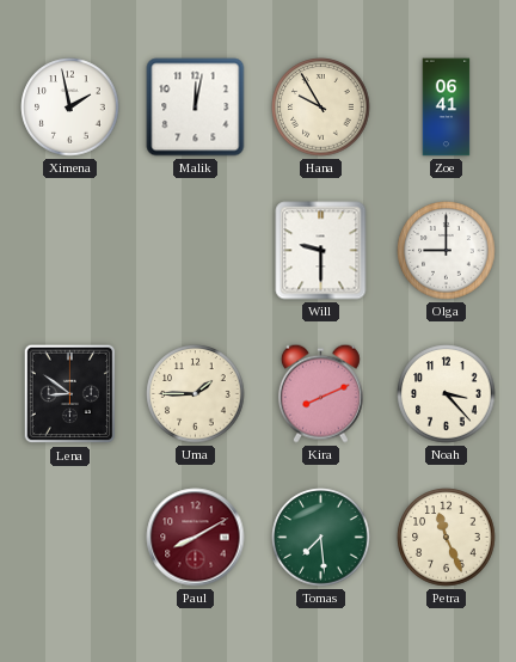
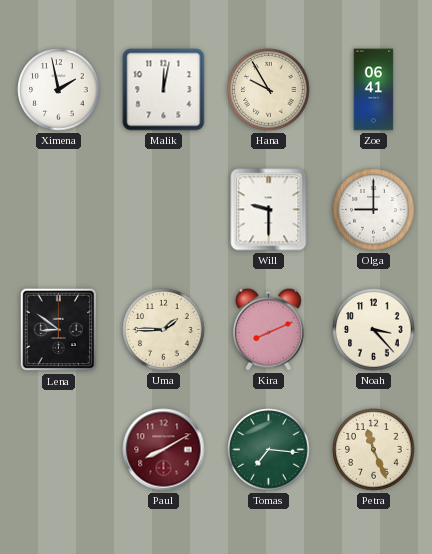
Tomas: 7:29 -> 7:16
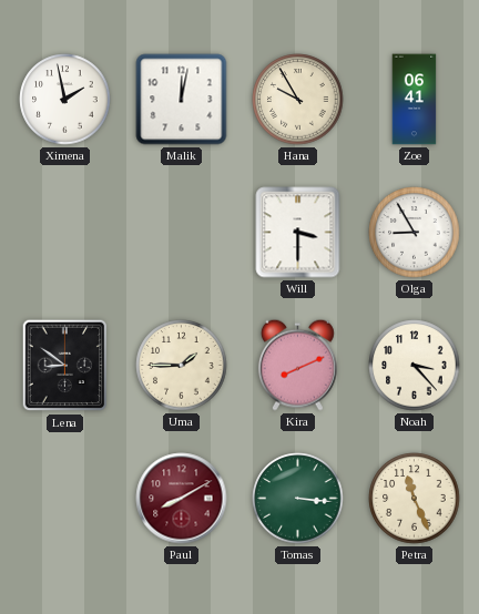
Will: 9:30 -> 3:30
Olga: 9:00 -> 8:55
Tomas: 7:16 -> 3:16
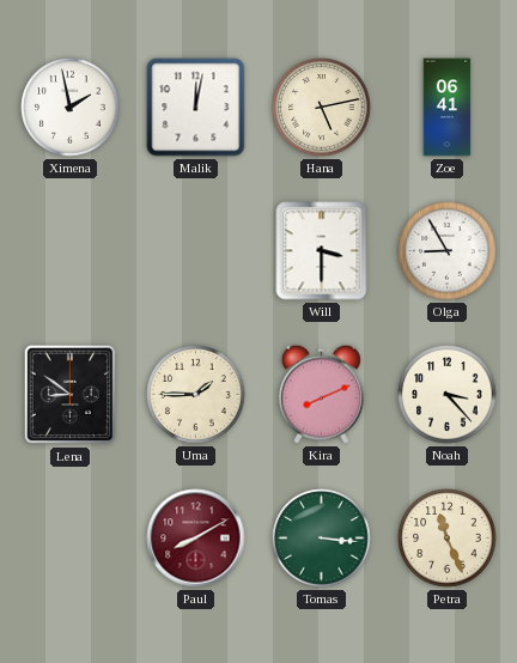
Hana: 9:55 -> 5:13
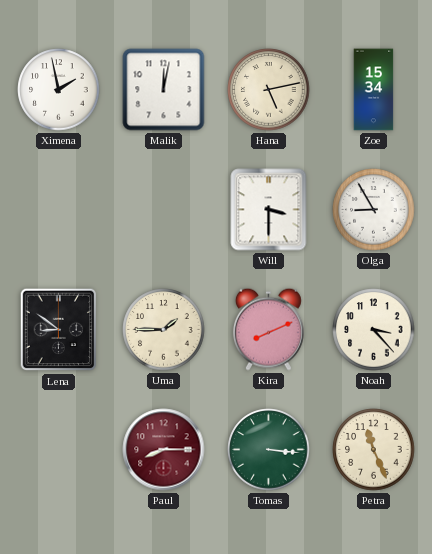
Zoe: 06:41 -> 15:34
Paul: 8:10 -> 8:15
